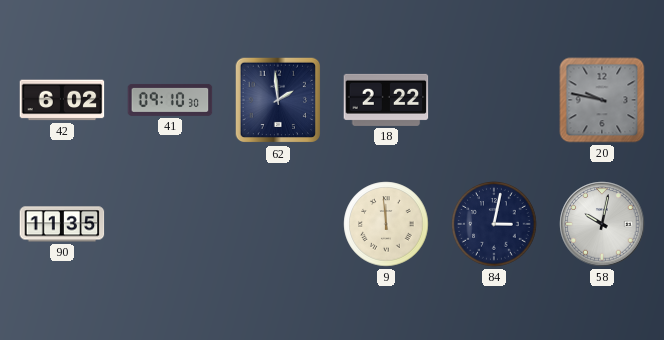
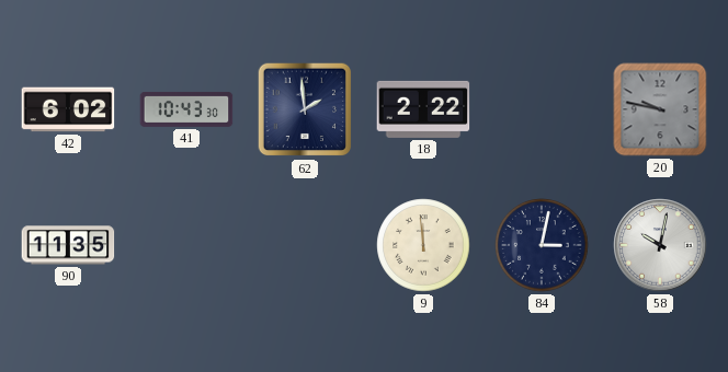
41: 09:10 -> 10:43
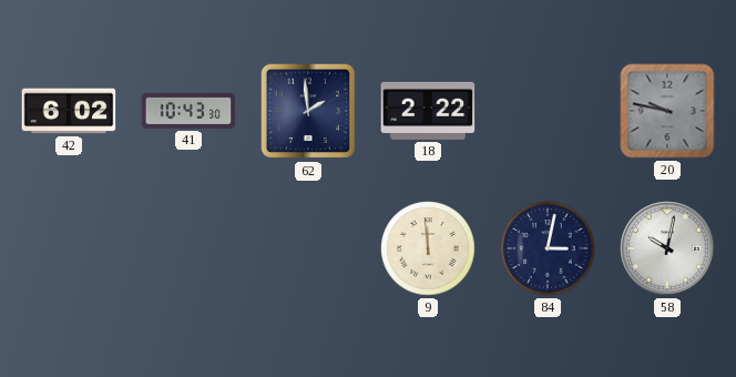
90: 11:35 -> none
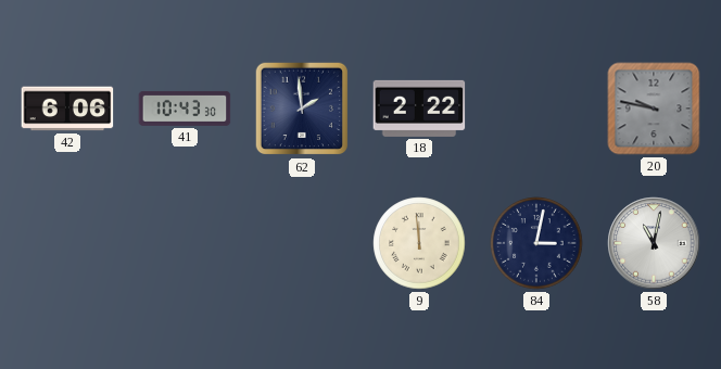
42: 6:02 -> 6:06
58: 10:02 -> 11:02
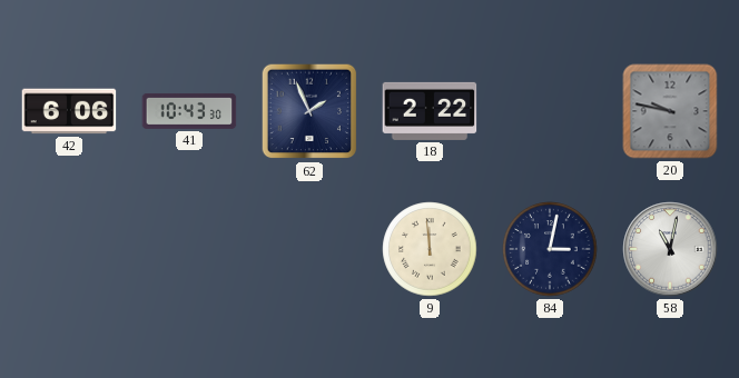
62: 1:59 -> 1:56
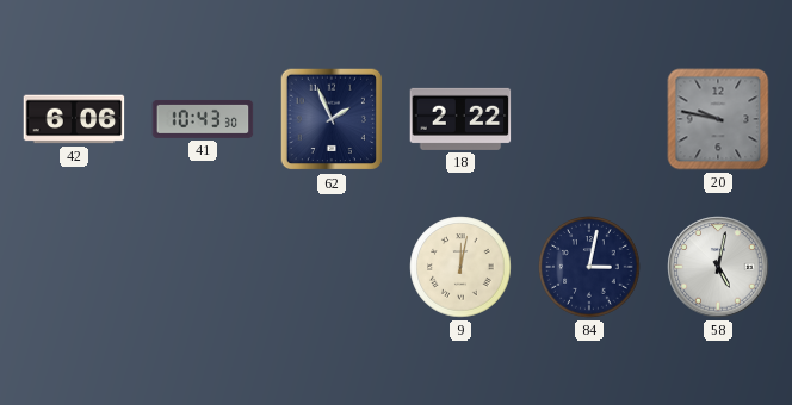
9: 11:59 -> 12:02
58: 11:02 -> 5:02
